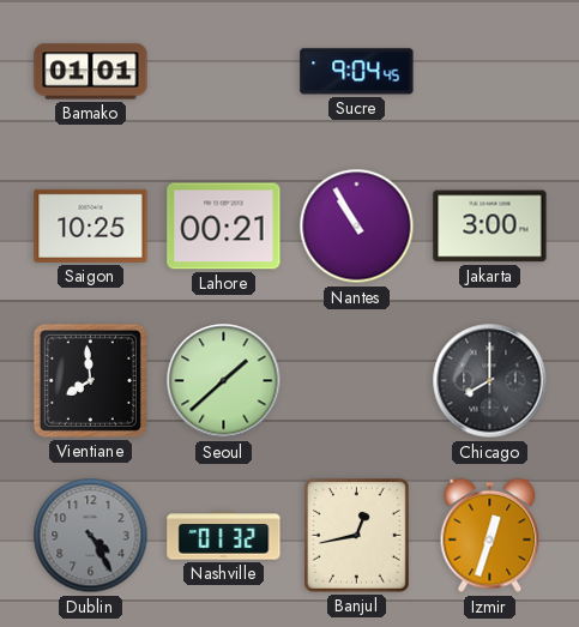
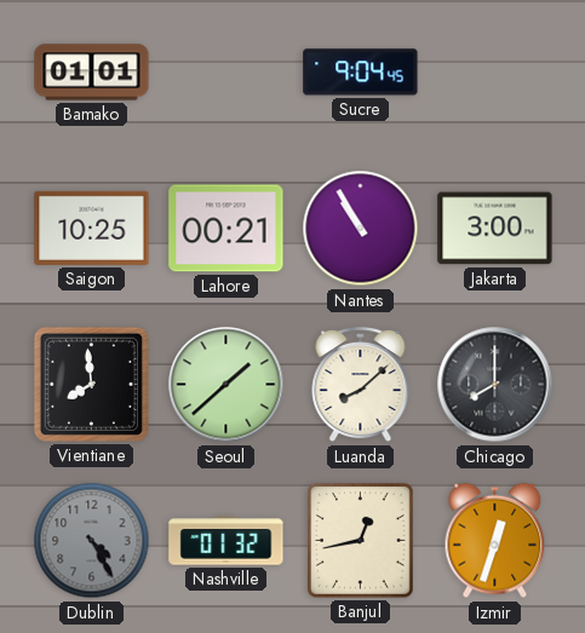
Luanda: none -> 8:08
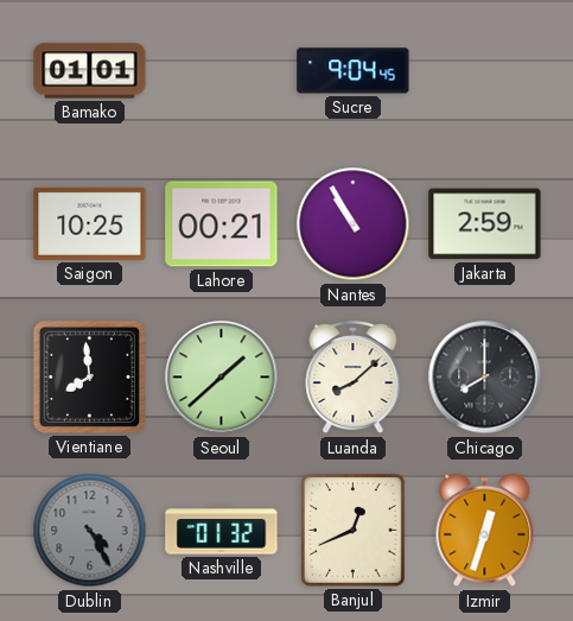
Jakarta: 3:00 -> 2:59
Banjul: 12:43 -> 12:41
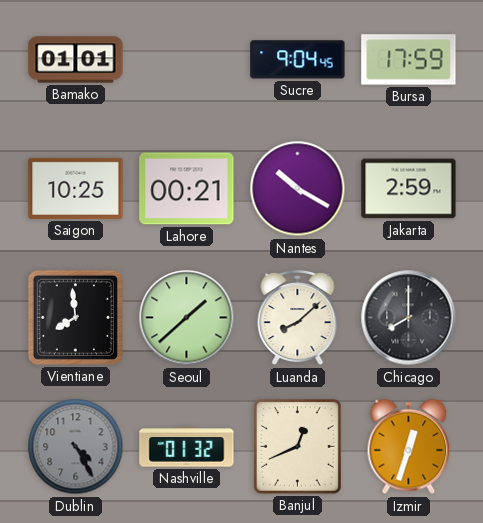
Bursa: none -> 17:59
Nantes: 10:55 -> 10:20
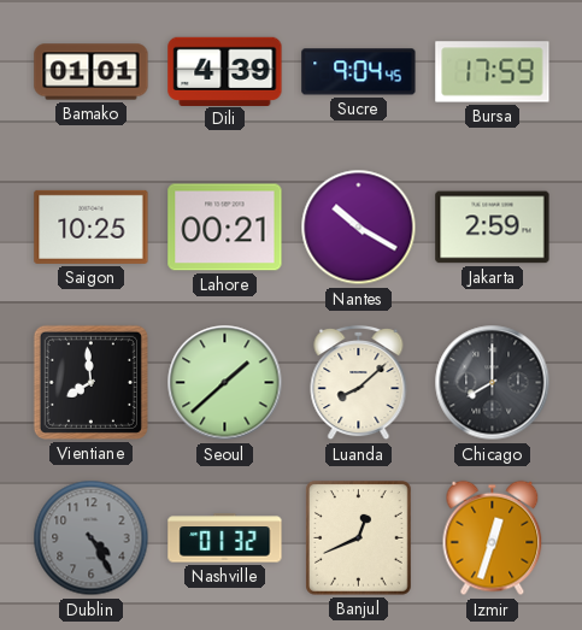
Dili: none -> 4:39
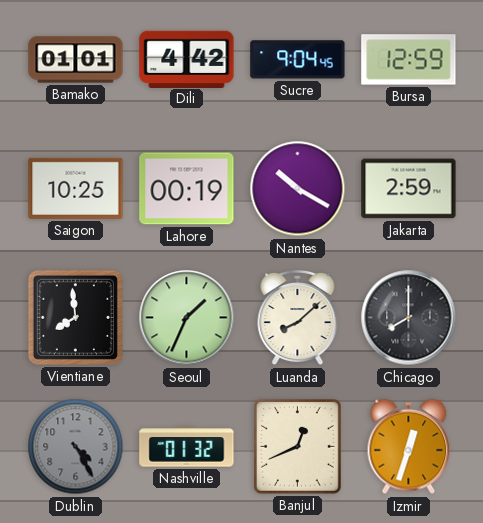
Dili: 4:39 -> 4:42
Bursa: 17:59 -> 12:59
Lahore: 00:21 -> 00:19
Seoul: 1:38 -> 1:34
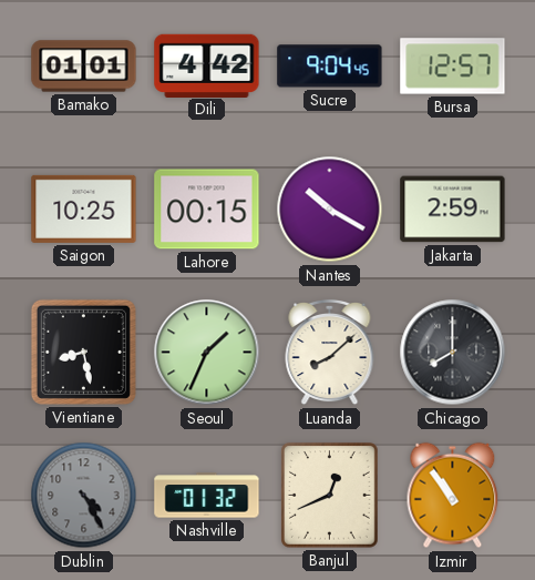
Bursa: 12:59 -> 12:57
Lahore: 00:19 -> 00:15
Vientiane: 7:59 -> 8:28
Izmir: 12:33 -> 10:54
